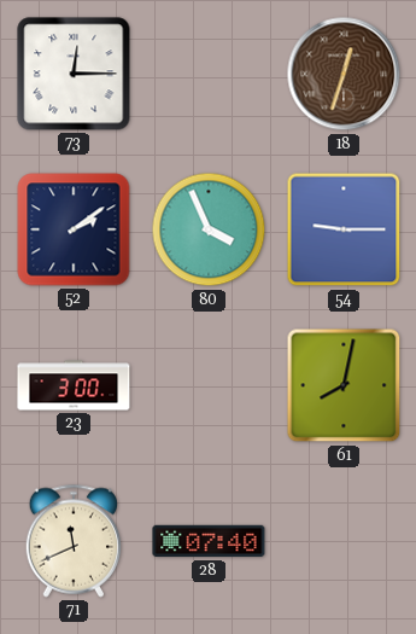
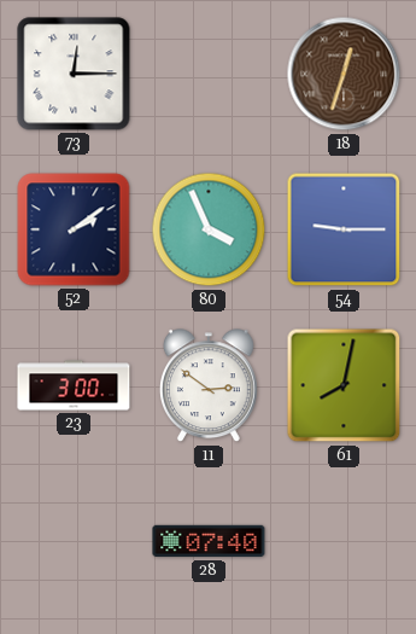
11: none -> 2:51
71: 11:41 -> none
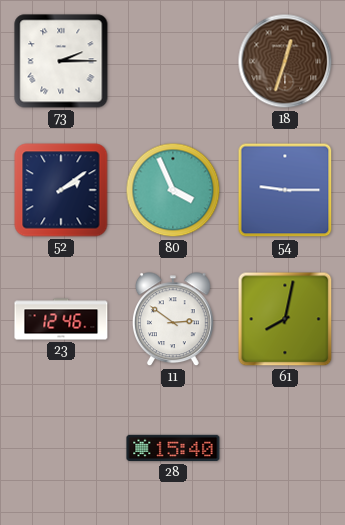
73: 12:15 -> 2:15
23: 3:00 -> 12:46
28: 07:40 -> 15:40
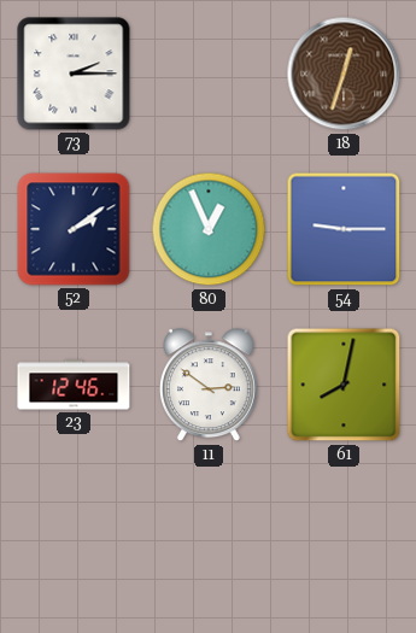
80: 3:56 -> 12:56
28: 15:40 -> none
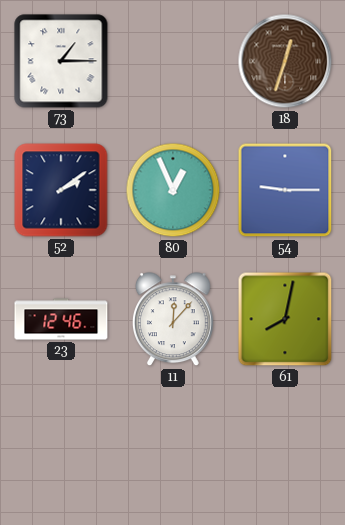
73: 2:15 -> 1:15
11: 2:51 -> 12:07
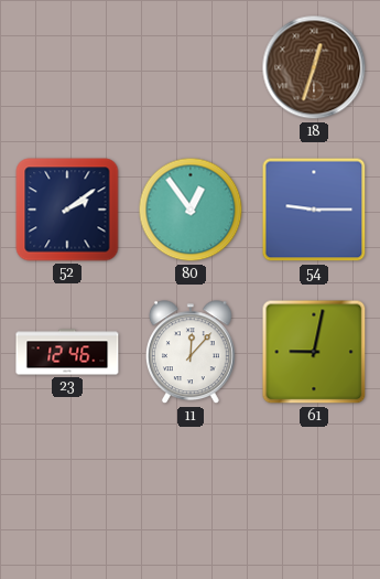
73: 1:15 -> none
80: 12:56 -> 12:54
61: 8:02 -> 9:02
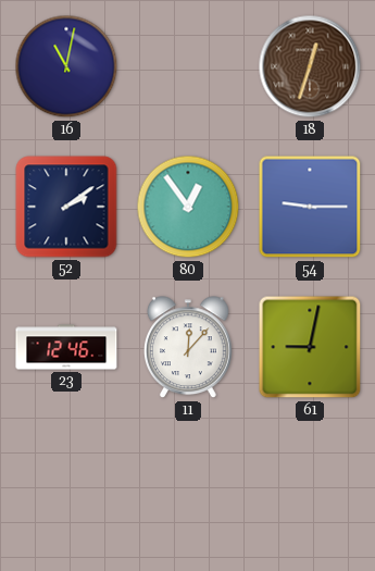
16: none -> 11:02
